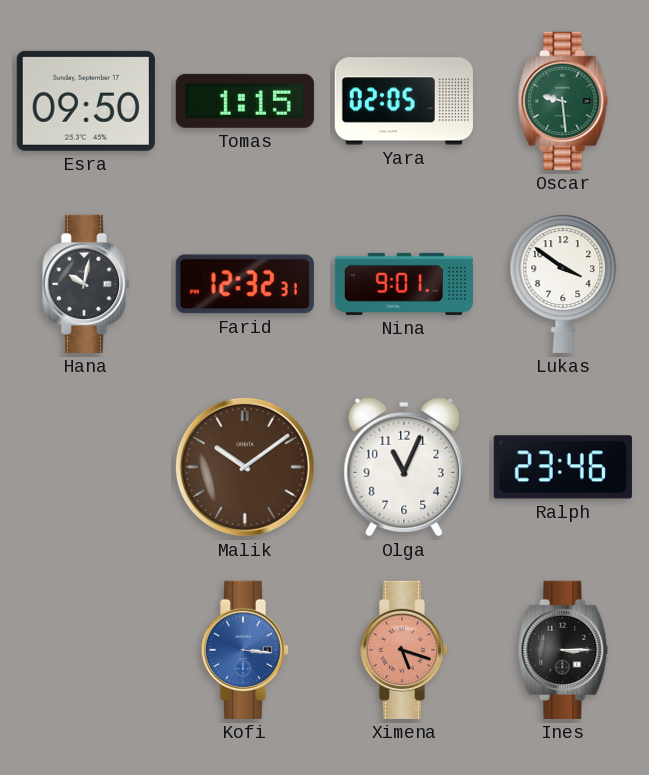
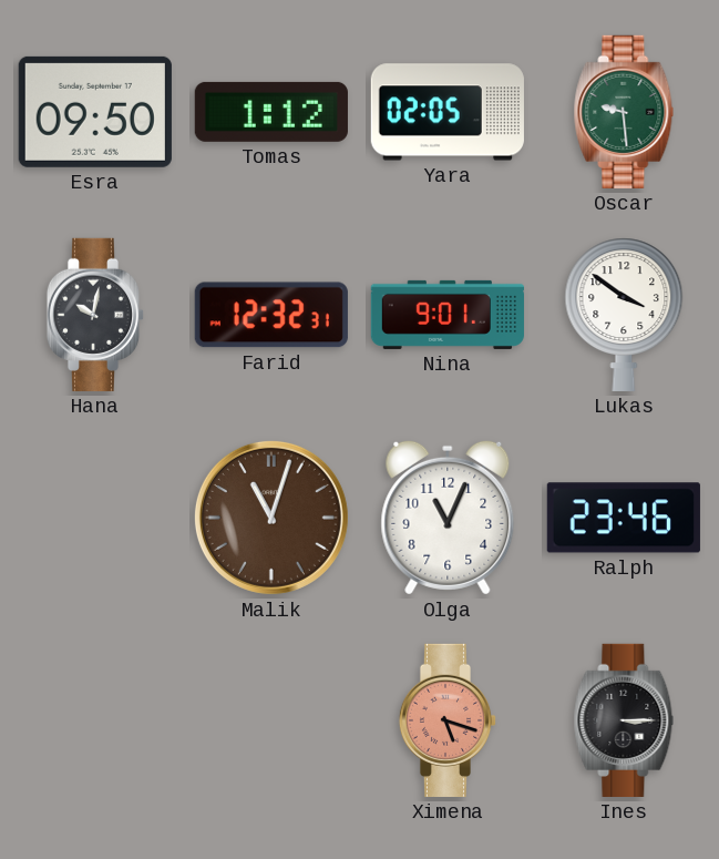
Tomas: 1:15 -> 1:12
Malik: 10:09 -> 11:03
Kofi: 3:16 -> none
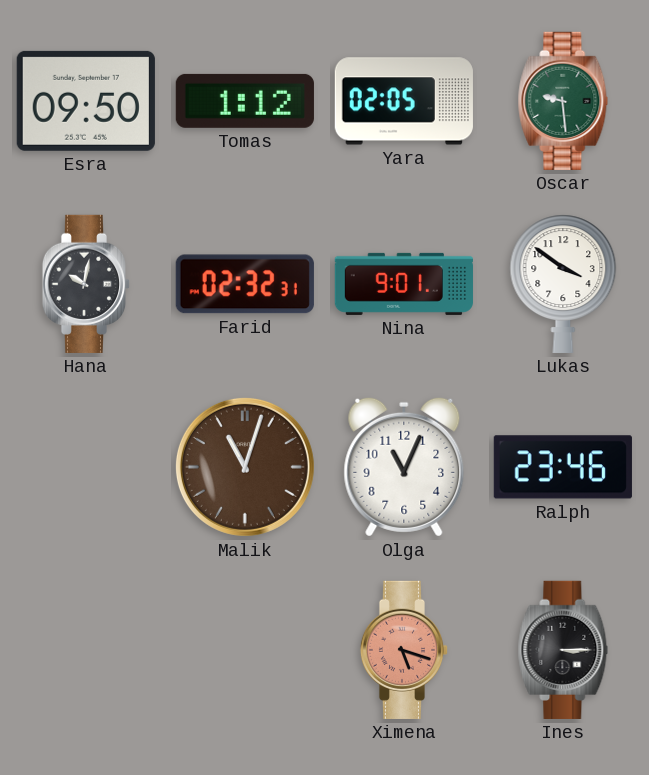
Farid: 12:32 -> 02:32
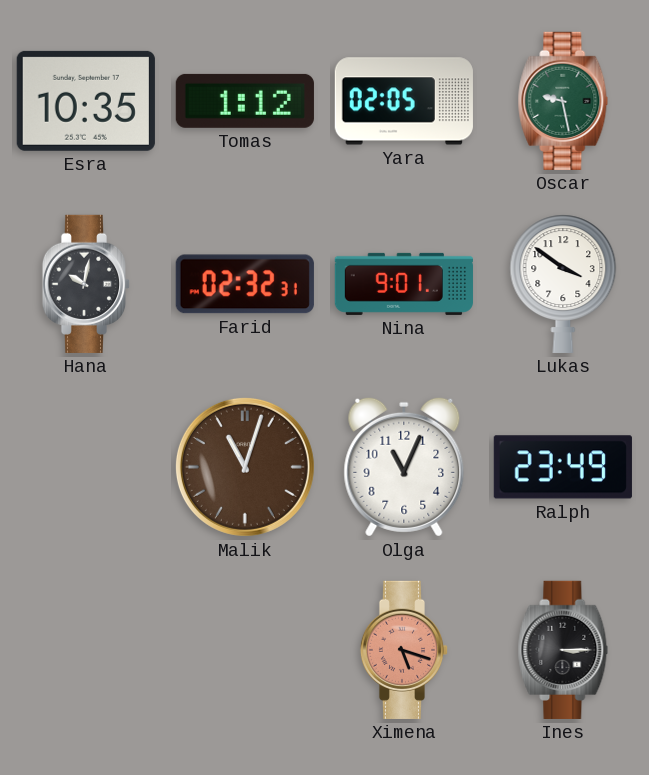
Esra: 09:50 -> 10:35
Oscar: 9:29 -> 9:28
Ralph: 23:46 -> 23:49
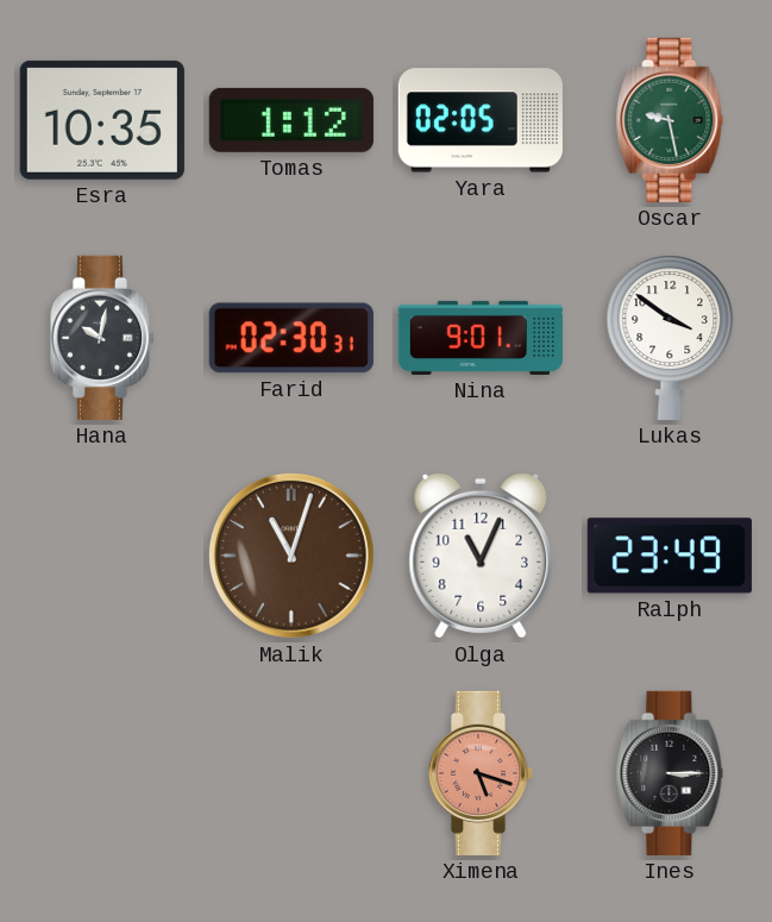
Farid: 02:32 -> 02:30
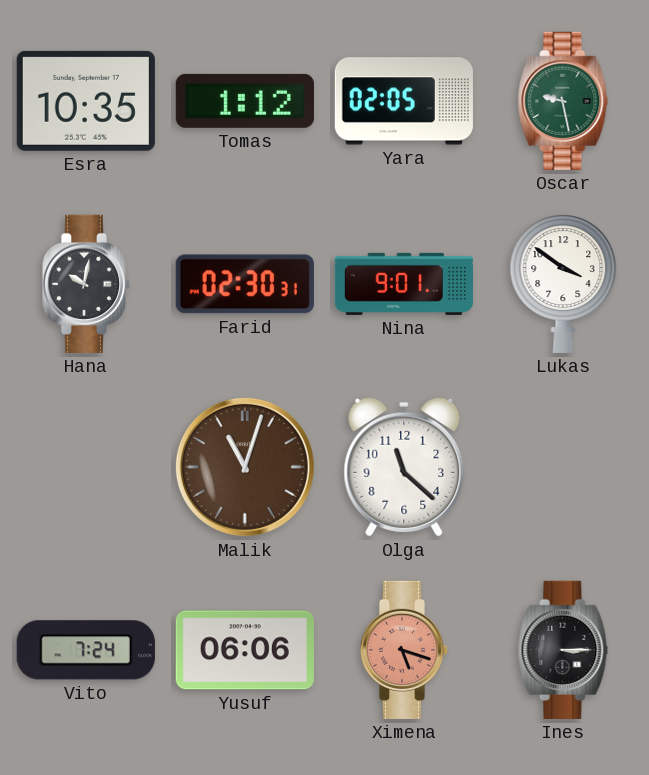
Olga: 11:04 -> 11:22
Ralph: 23:49 -> none
Vito: none -> 7:24
Yusuf: none -> 06:06
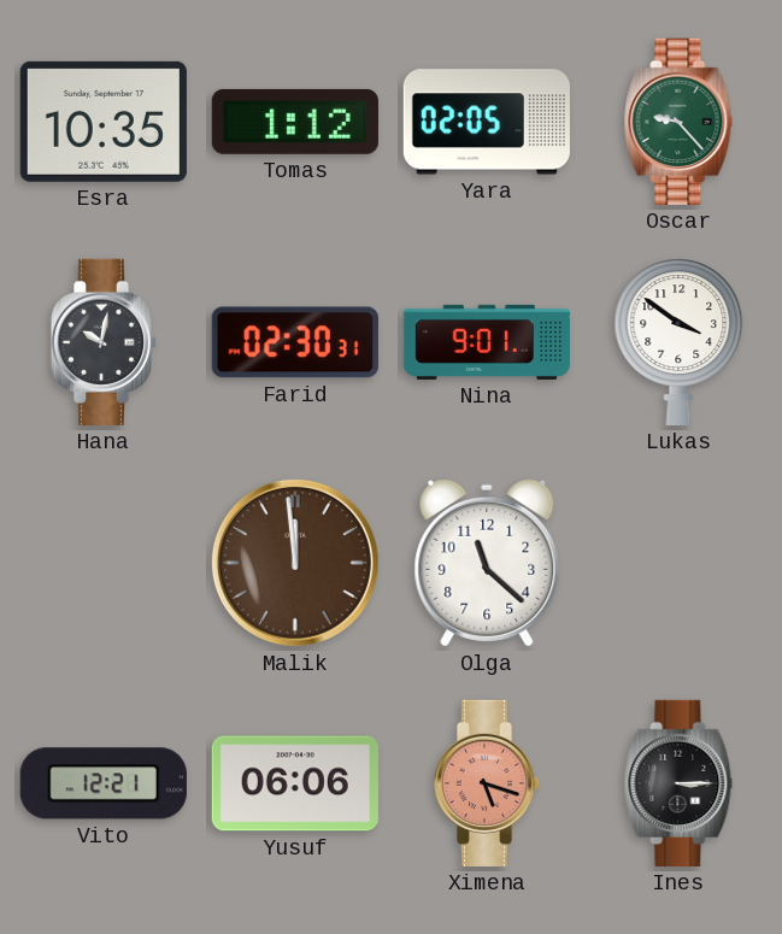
Oscar: 9:28 -> 9:23
Malik: 11:03 -> 11:59
Vito: 7:24 -> 12:21
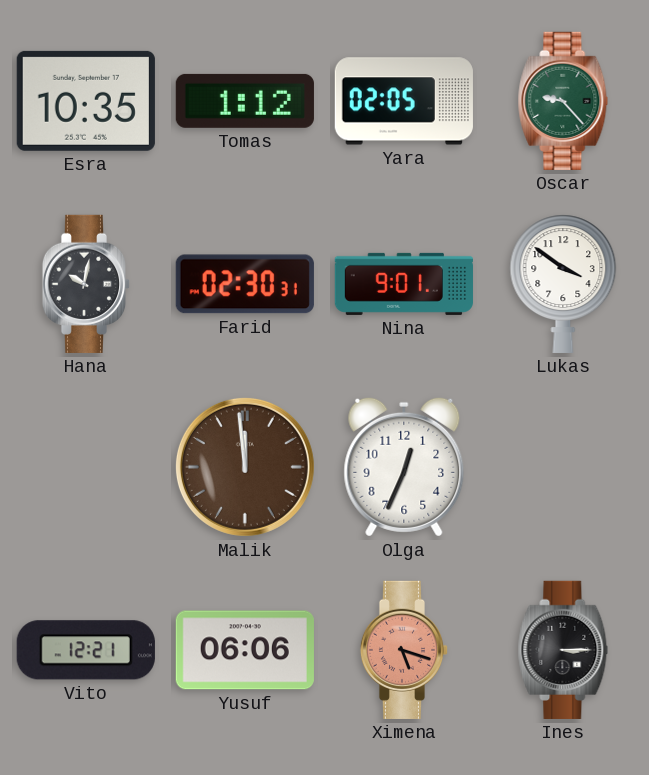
Olga: 11:22 -> 12:34
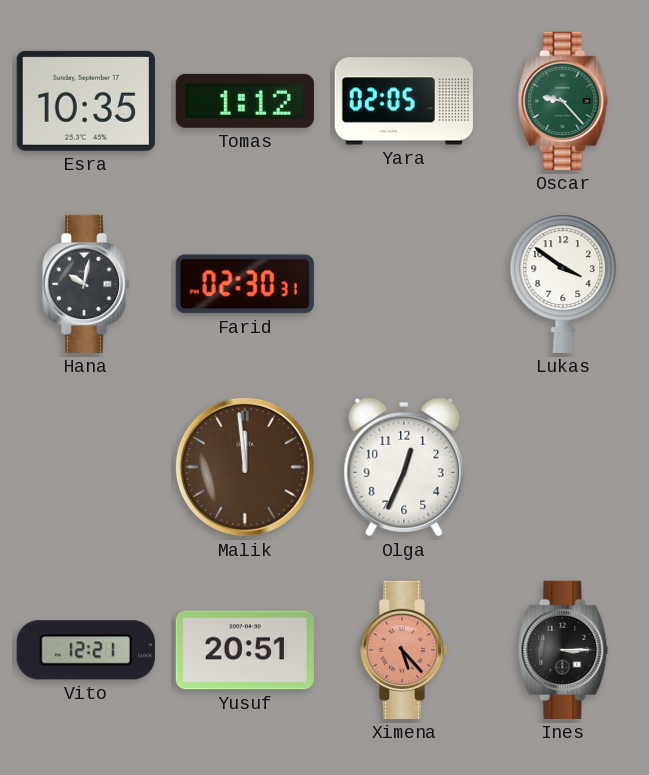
Nina: 9:01 -> none
Yusuf: 06:06 -> 20:51
Ximena: 5:18 -> 5:23
